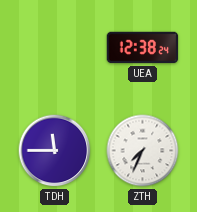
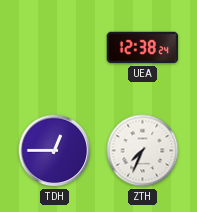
TDH: 11:45 -> 12:45
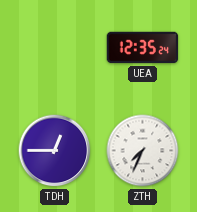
UEA: 12:38 -> 12:35
